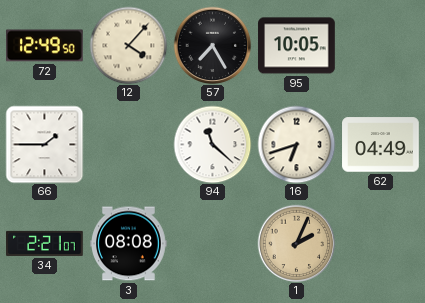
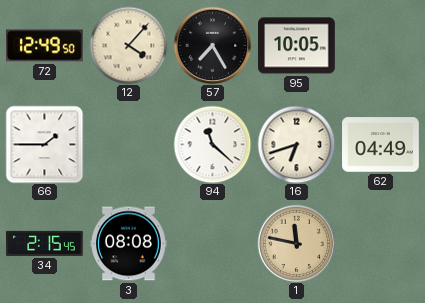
34: 2:21 -> 2:15
1: 2:04 -> 11:47
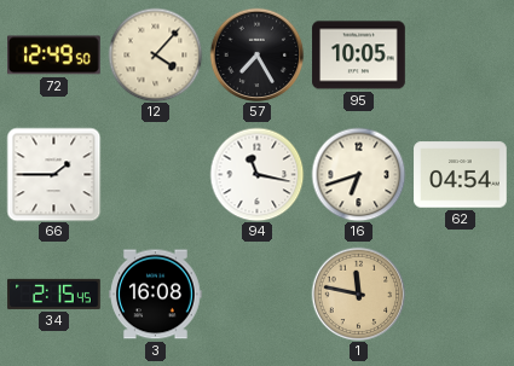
94: 11:22 -> 11:17
62: 04:49 -> 04:54
3: 08:08 -> 16:08
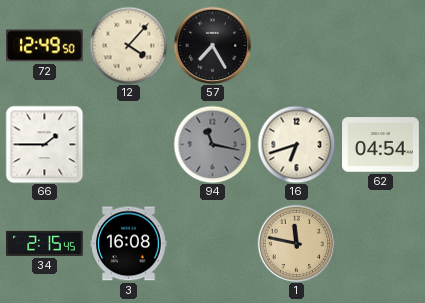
95: 10:05 -> none
94 dial: white -> grey
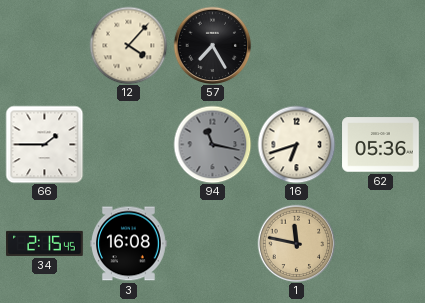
72: 12:49 -> none
62: 04:54 -> 05:36
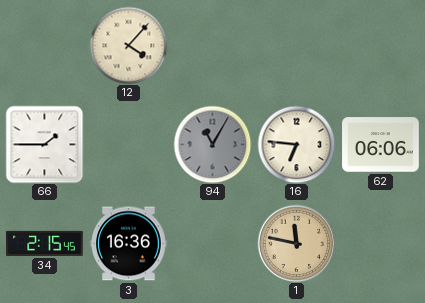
57: 7:25 -> none
94: 11:17 -> 11:05
16: 6:42 -> 6:46
62: 05:36 -> 06:06
3: 16:08 -> 16:36
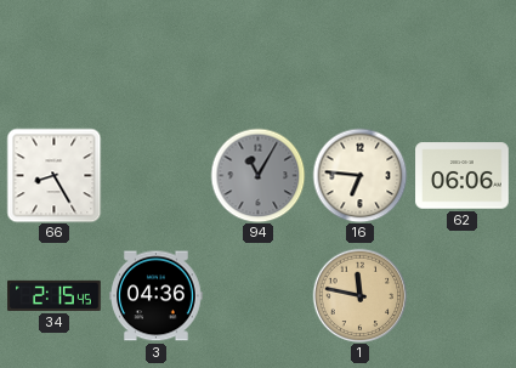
12: 4:07 -> none
66: 1:45 -> 8:25
3: 16:36 -> 04:36
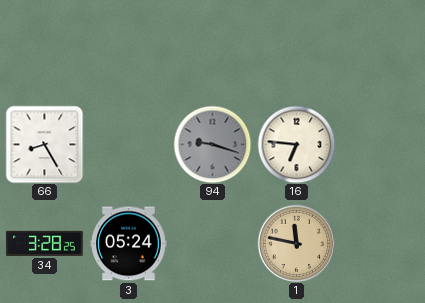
94: 11:05 -> 9:18
62: 06:06 -> none
34: 2:15 -> 3:28
3: 04:36 -> 05:24
